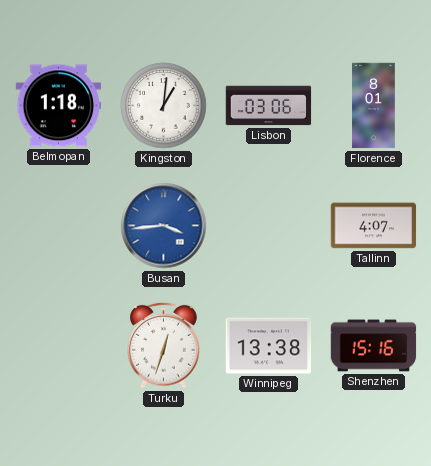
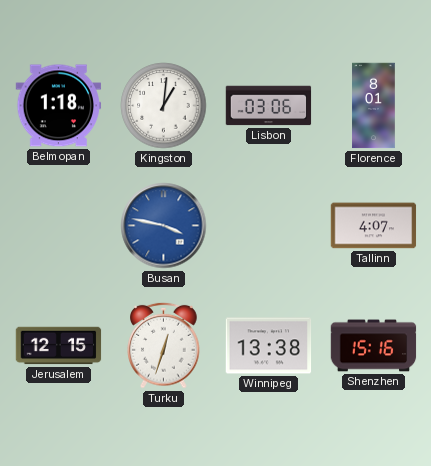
Busan: 3:44 -> 3:47
Jerusalem: none -> 12:15
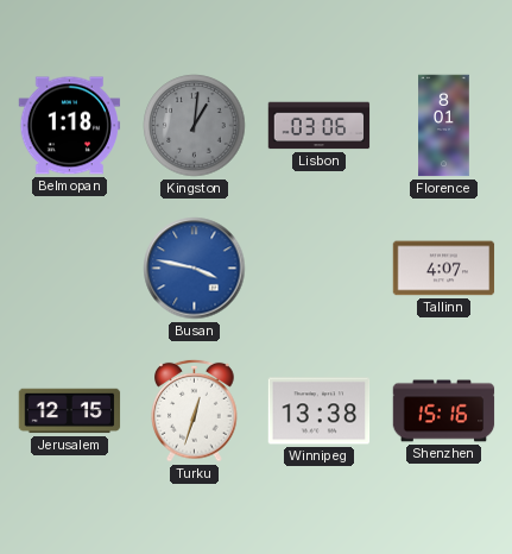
Kingston dial: white -> grey
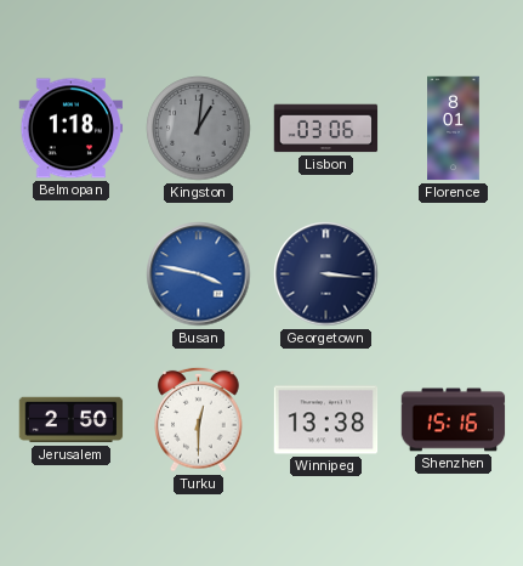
Georgetown: none -> 3:16
Tallinn: 4:07 -> none
Jerusalem: 12:15 -> 2:50
Turku: 12:33 -> 12:30
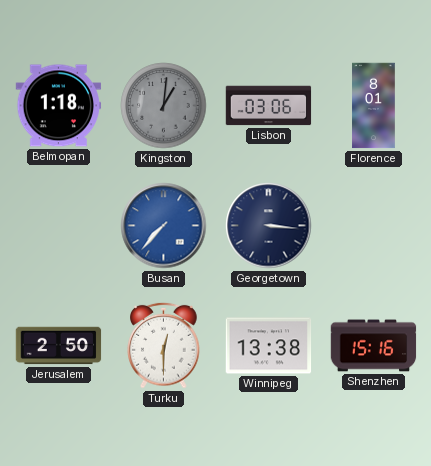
Busan: 3:47 -> 7:37
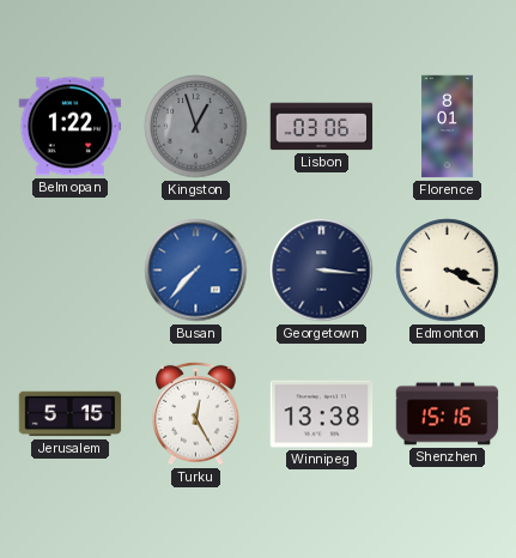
Belmopan: 1:18 -> 1:22
Kingston: 1:01 -> 12:57
Edmonton: none -> 3:19
Jerusalem: 2:50 -> 5:15
Turku: 12:30 -> 12:25
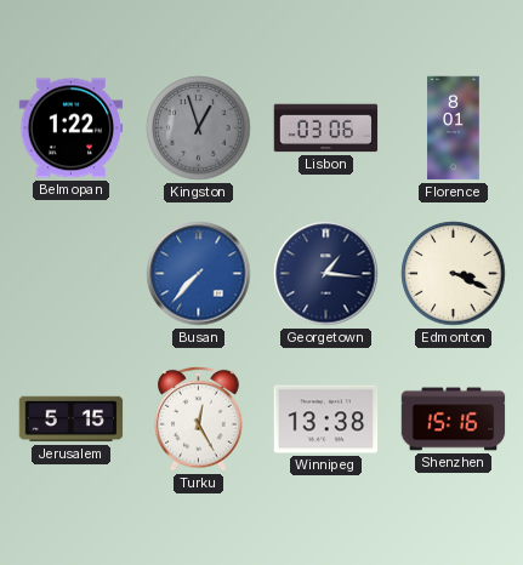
Georgetown: 3:16 -> 1:16
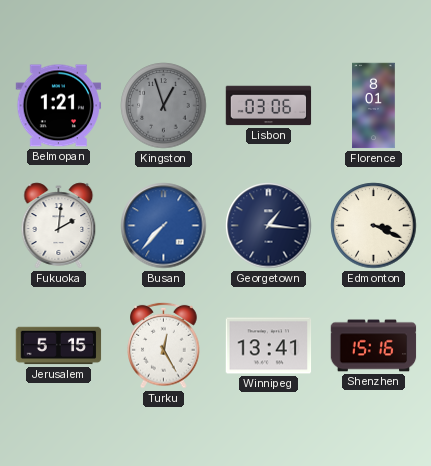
Belmopan: 1:22 -> 1:21
Fukuoka: none -> 2:01
Winnipeg: 13:38 -> 13:41
